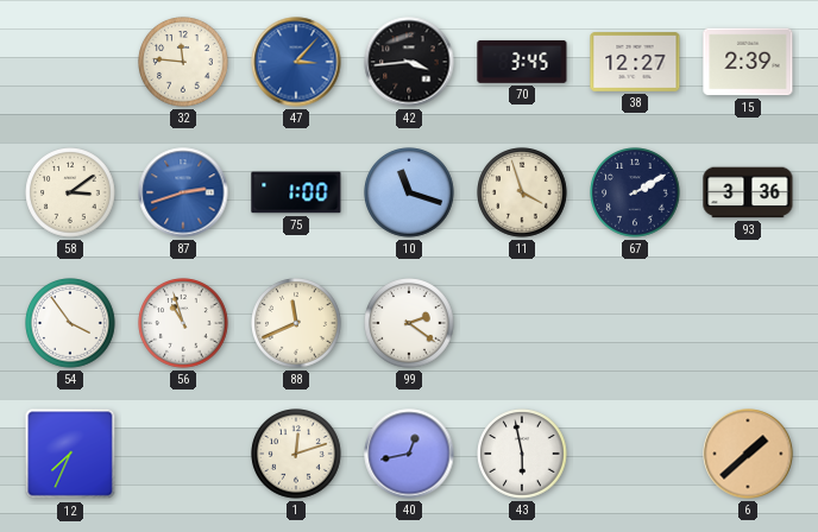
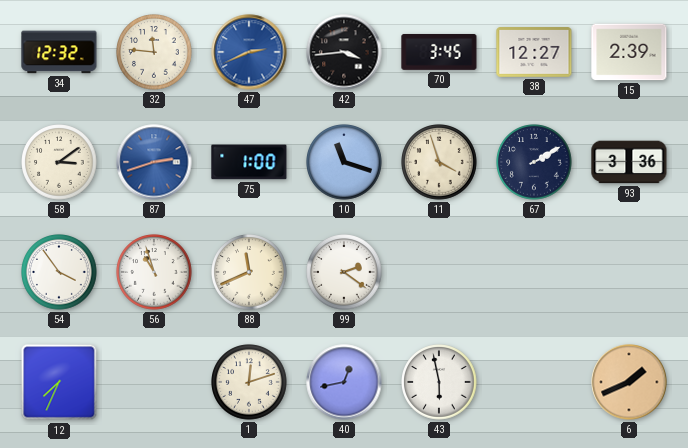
34: none -> 12:32
47: 3:07 -> 2:41
6: 1:38 -> 1:41
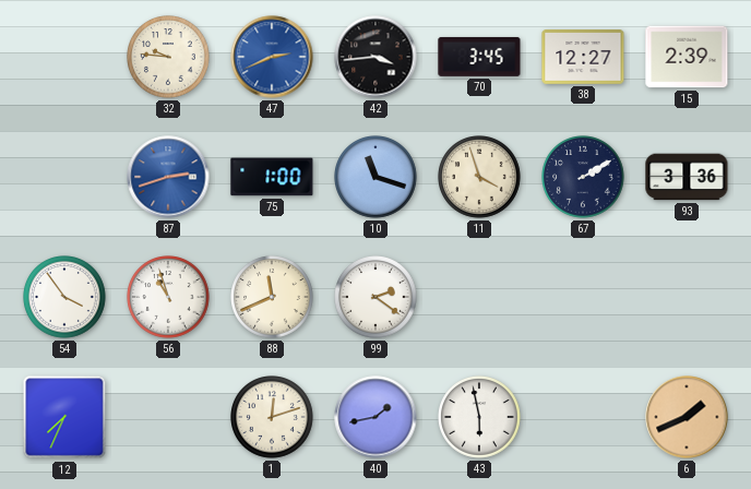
34: 12:32 -> none
32: 11:46 -> 9:46
58: 3:09 -> none
40: 12:43 -> 1:43
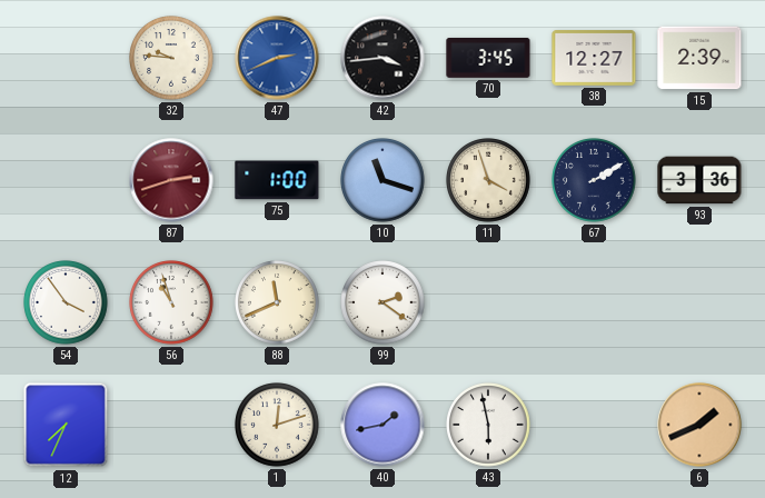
87 dial: blue -> burgundy
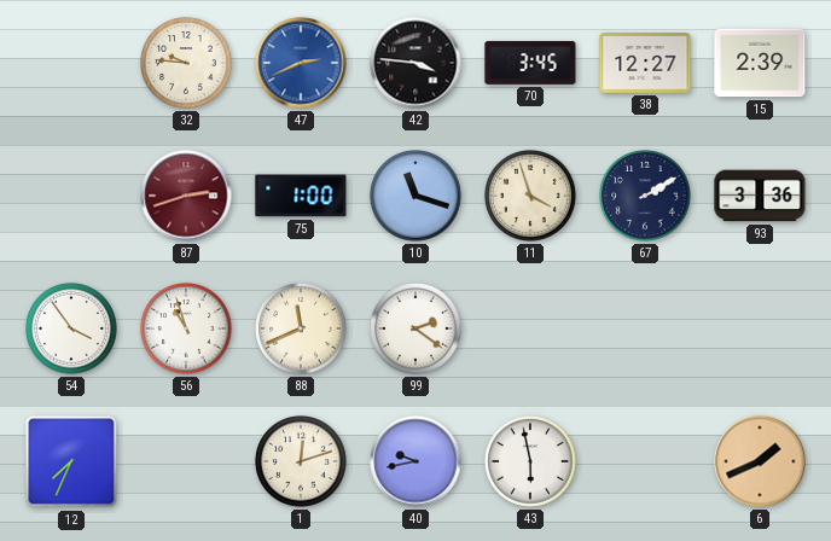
42: 3:44 -> 3:46
40: 1:43 -> 9:43
